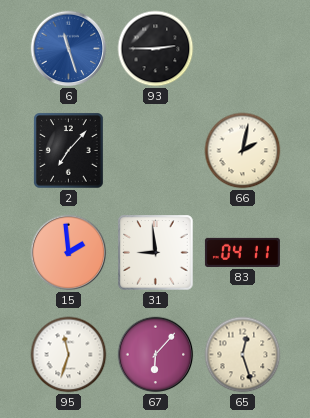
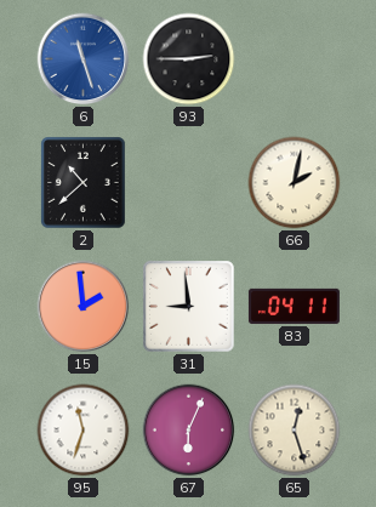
2: 7:07 -> 10:38
67: 6:07 -> 6:04
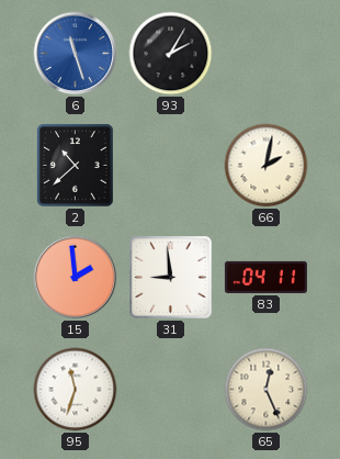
93: 2:45 -> 2:05
67: 6:04 -> none
65: 12:27 -> 12:26
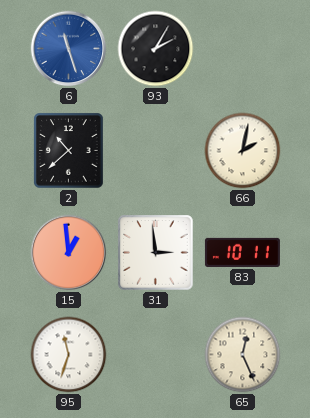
15: 1:59 -> 12:59
31: 8:59 -> 2:59
83: 04:11 -> 10:11
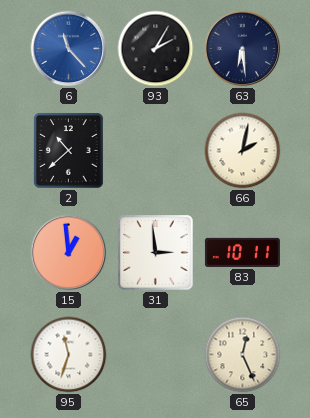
6: 11:27 -> 11:23
63: none -> 6:29
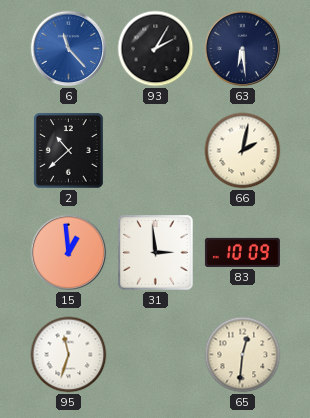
83: 10:11 -> 10:09
65: 12:26 -> 12:31
